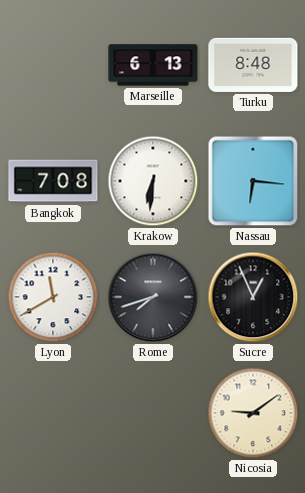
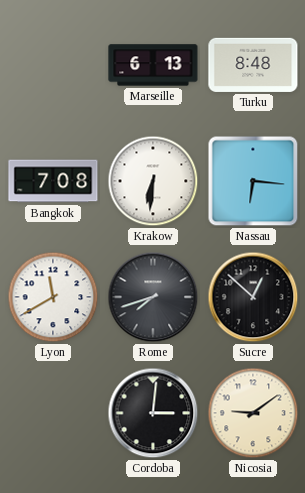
Sucre: 12:56 -> 12:52
Cordoba: none -> 3:01
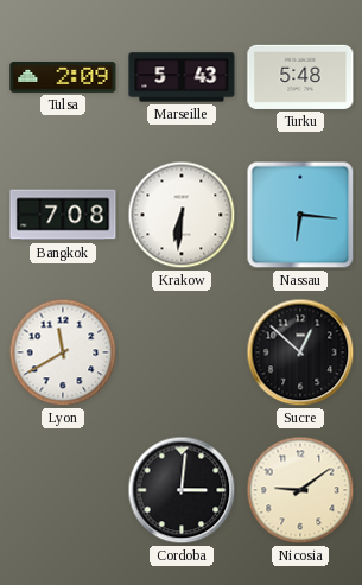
Tulsa: none -> 2:09
Marseille: 6:13 -> 5:43
Turku: 8:48 -> 5:48
Rome: 7:42 -> none
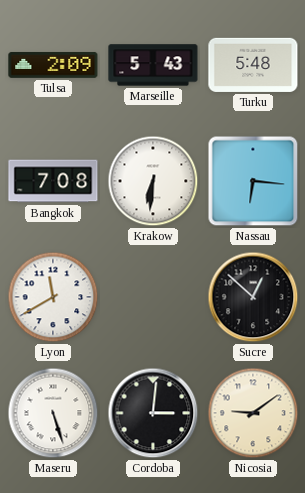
Maseru: none -> 5:27
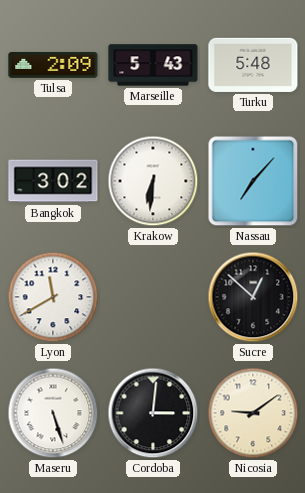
Bangkok: 7:08 -> 3:02
Nassau: 6:16 -> 7:07
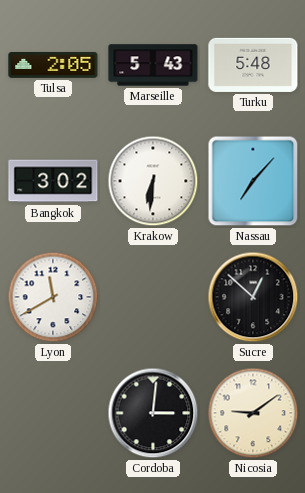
Tulsa: 2:09 -> 2:05
Maseru: 5:27 -> none
